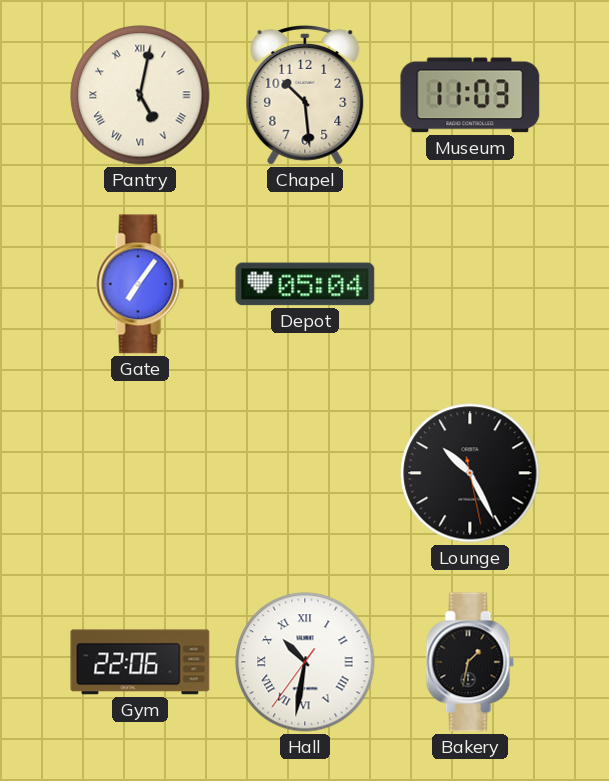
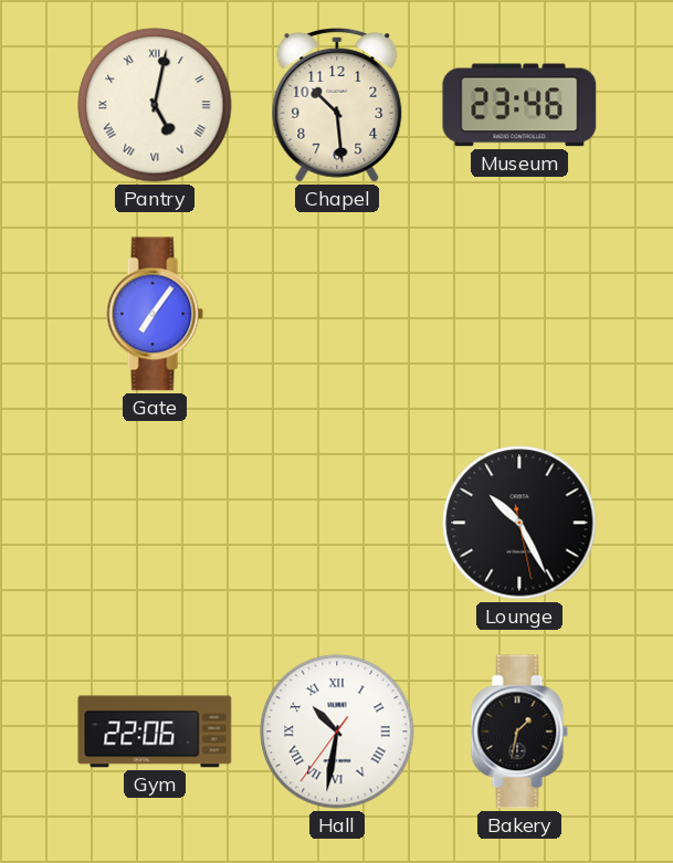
Museum: 11:03 -> 23:46
Depot: 05:04 -> none
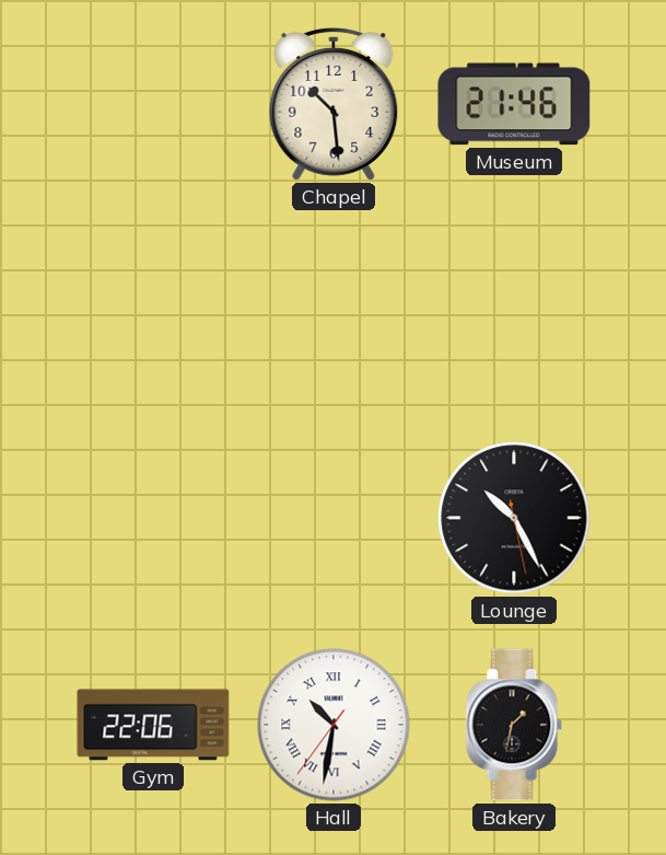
Pantry: 5:02 -> none
Museum: 23:46 -> 21:46
Gate: 7:06 -> none
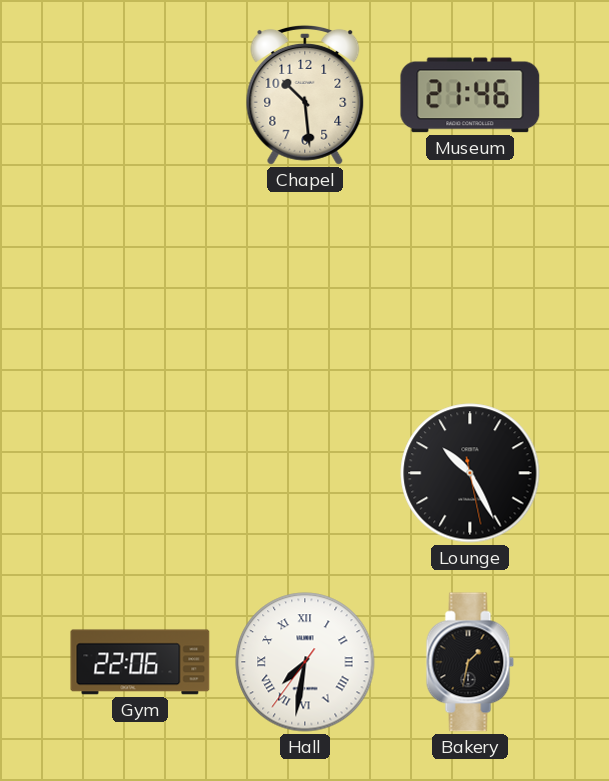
Hall: 10:31 -> 7:31
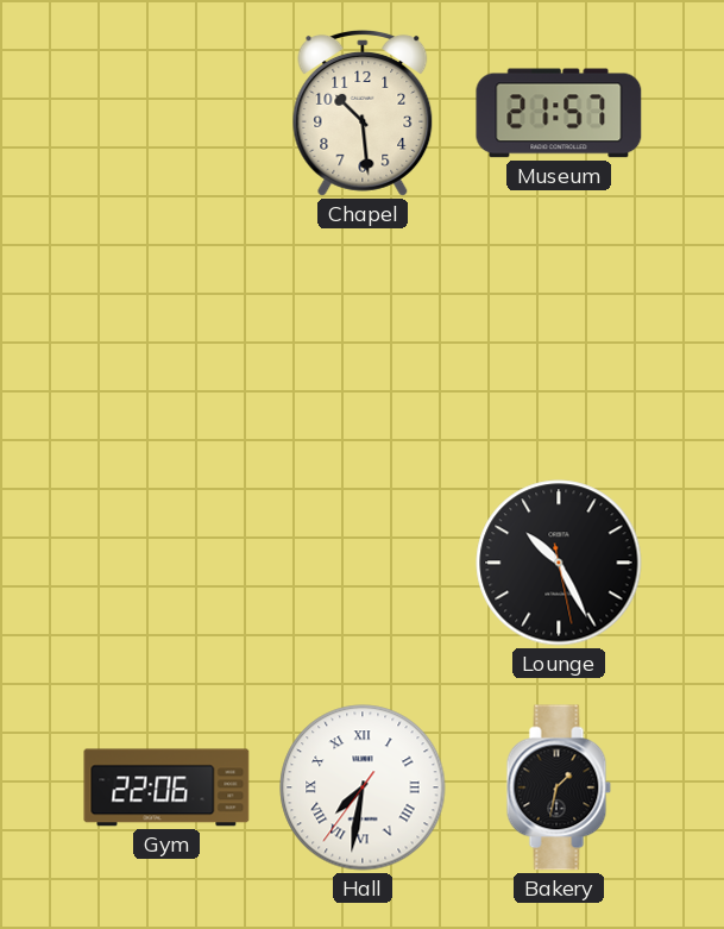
Museum: 21:46 -> 21:57
